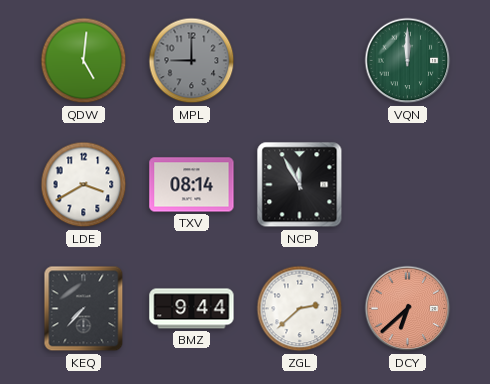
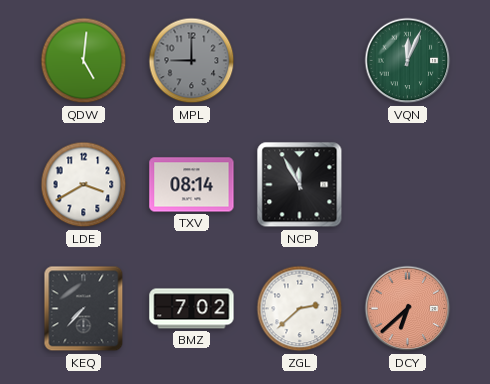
VQN: 12:00 -> 12:04
BMZ: 9:44 -> 7:02
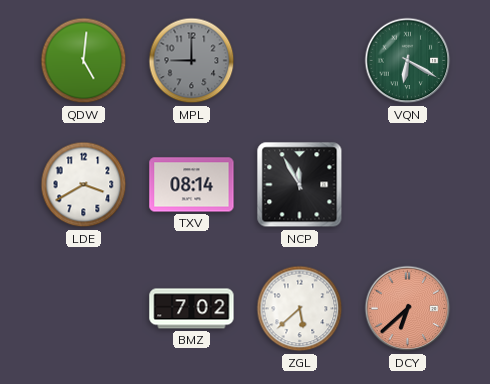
VQN: 12:04 -> 6:20
KEQ: 7:37 -> none
ZGL: 2:38 -> 5:38
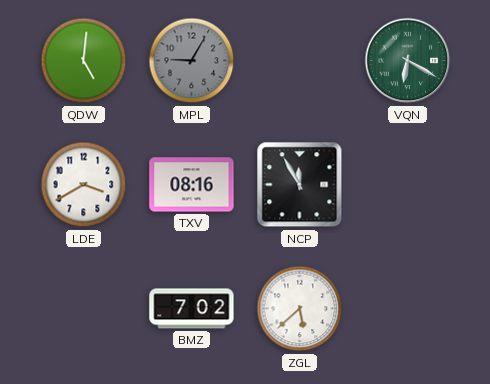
MPL: 9:00 -> 9:05
TXV: 08:14 -> 08:16
DCY: 6:38 -> none
